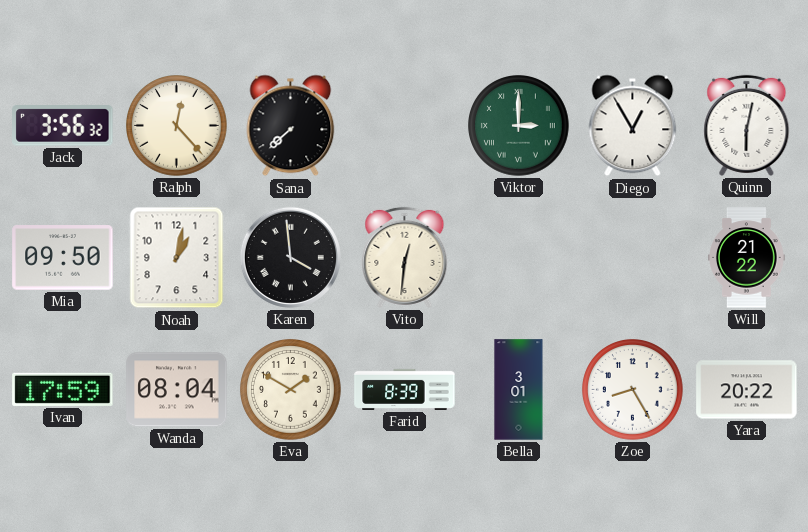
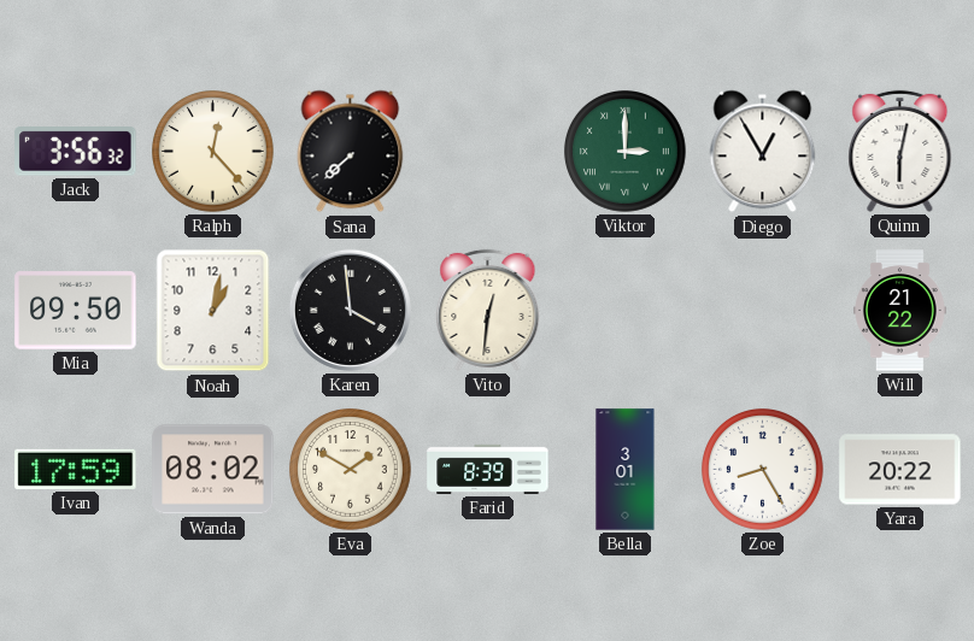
Wanda: 08:04 -> 08:02
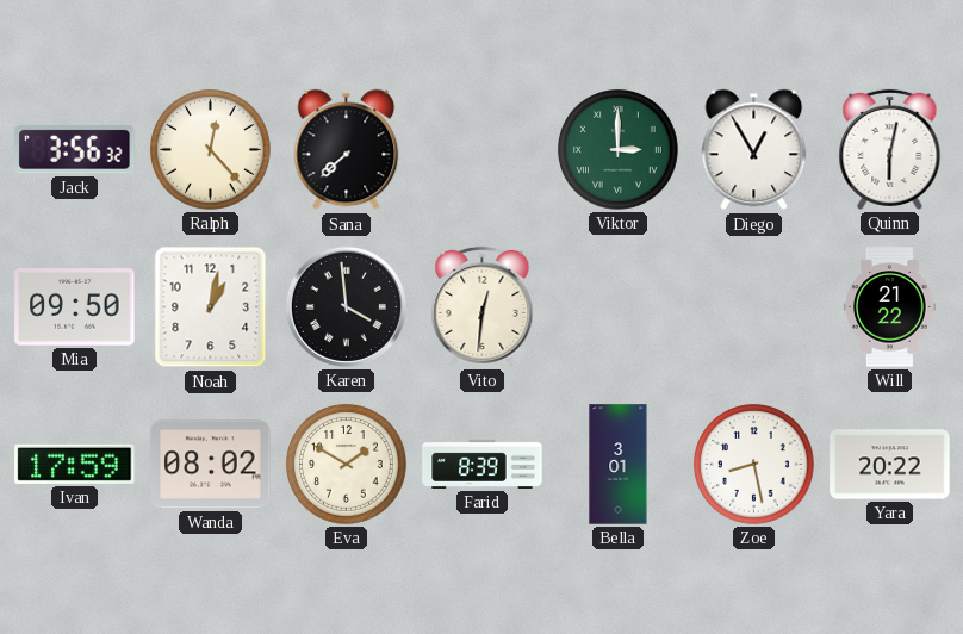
Zoe: 8:25 -> 8:28
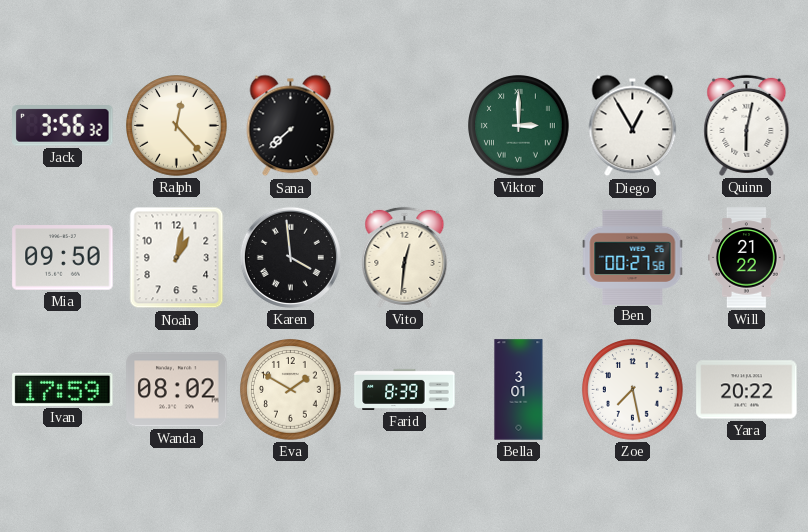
Ben: none -> 00:27
Zoe: 8:28 -> 7:28
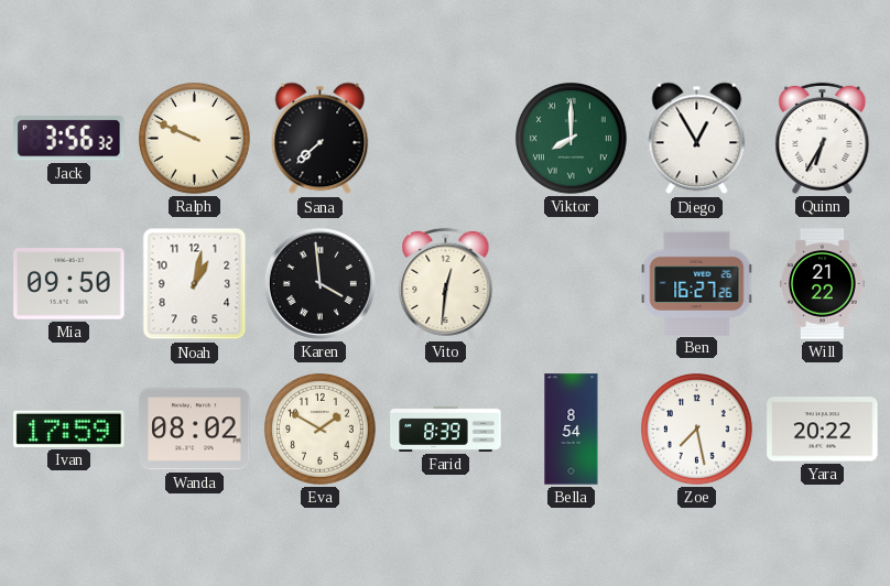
Ralph: 12:23 -> 9:49
Viktor: 3:00 -> 8:00
Quinn: 6:02 -> 6:35
Ben: 00:27 -> 16:27
Bella: 3:01 -> 8:54
